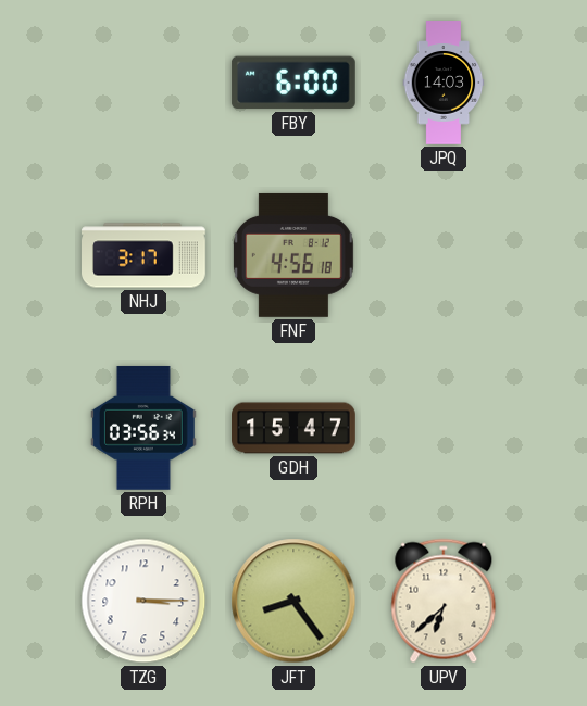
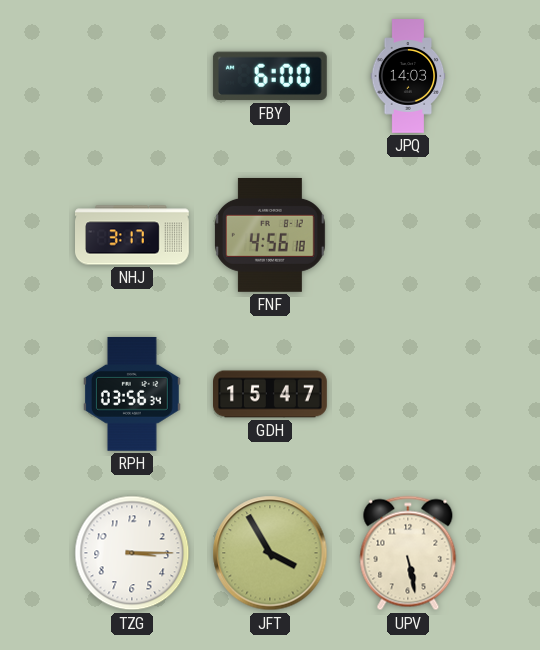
JFT: 8:24 -> 3:55
UPV: 6:38 -> 5:28
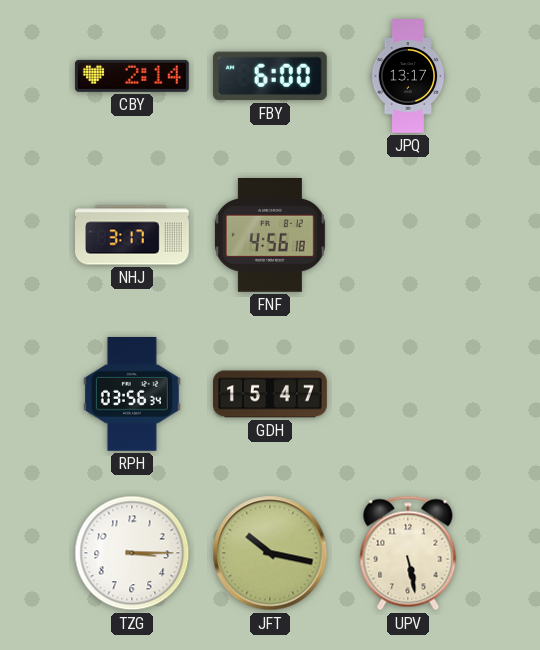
CBY: none -> 2:14
JPQ: 14:03 -> 13:17
JFT: 3:55 -> 10:17
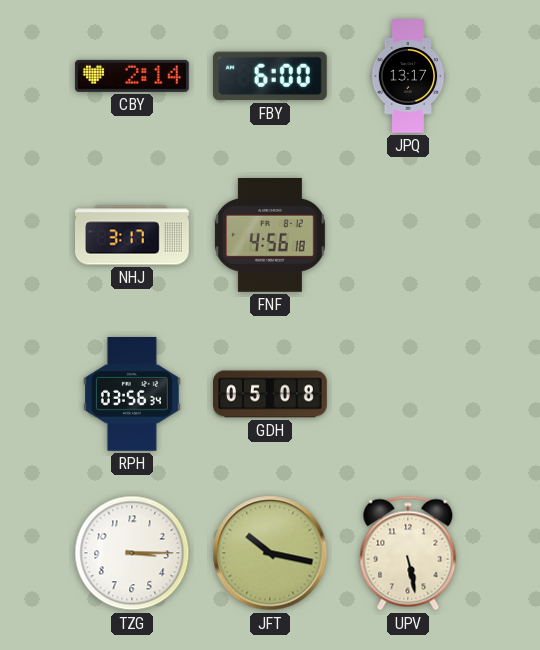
GDH: 15:47 -> 05:08
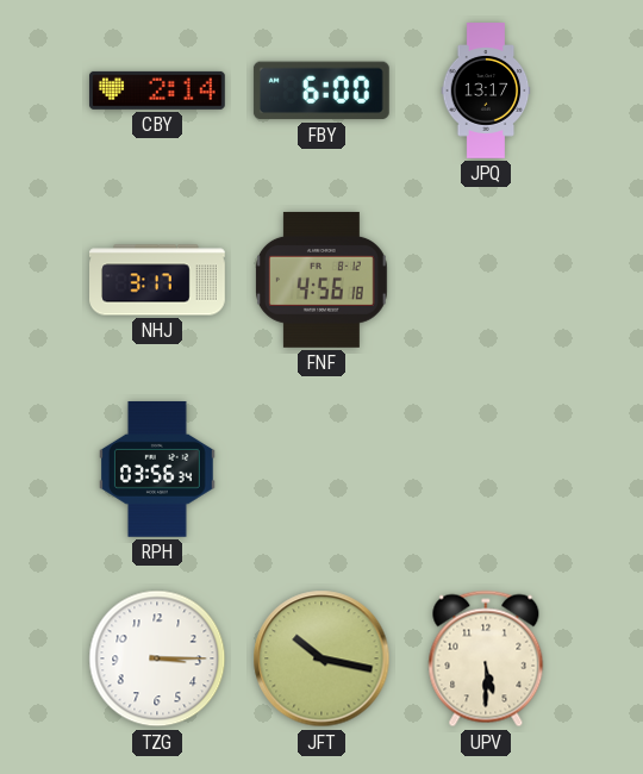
GDH: 05:08 -> none
UPV: 5:28 -> 5:30
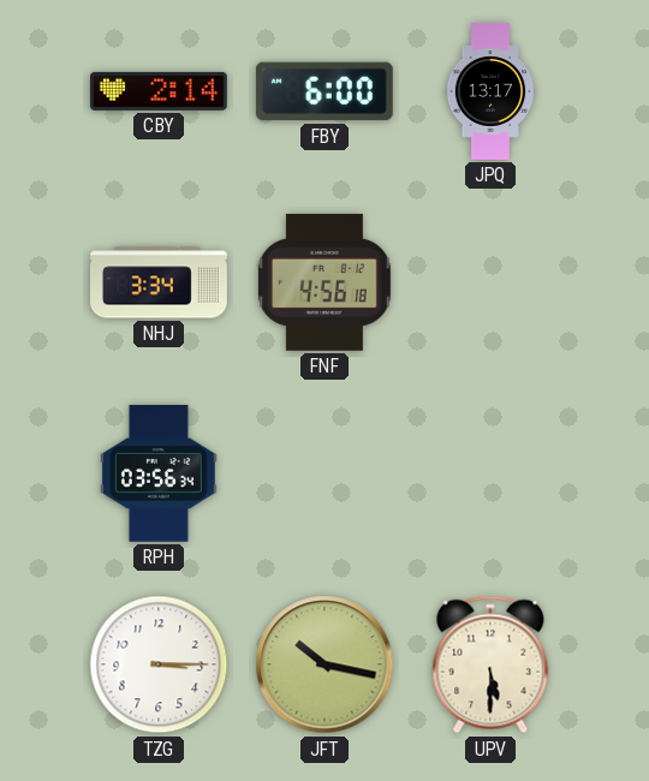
NHJ: 3:17 -> 3:34
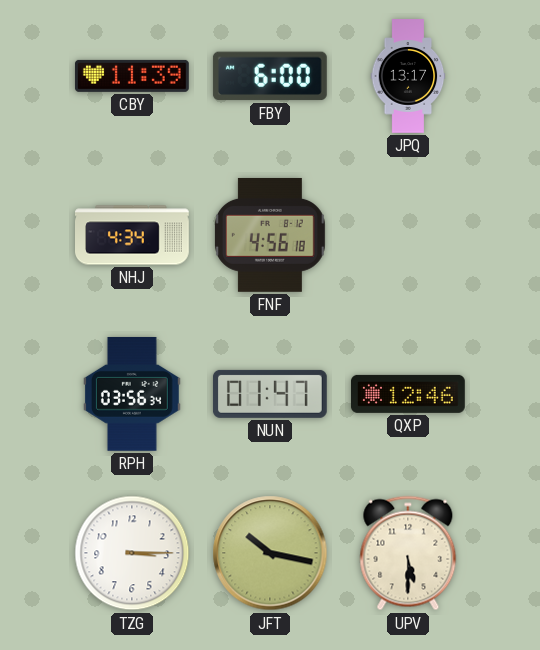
CBY: 2:14 -> 11:39
NHJ: 3:34 -> 4:34
NUN: none -> 01:47
QXP: none -> 12:46
